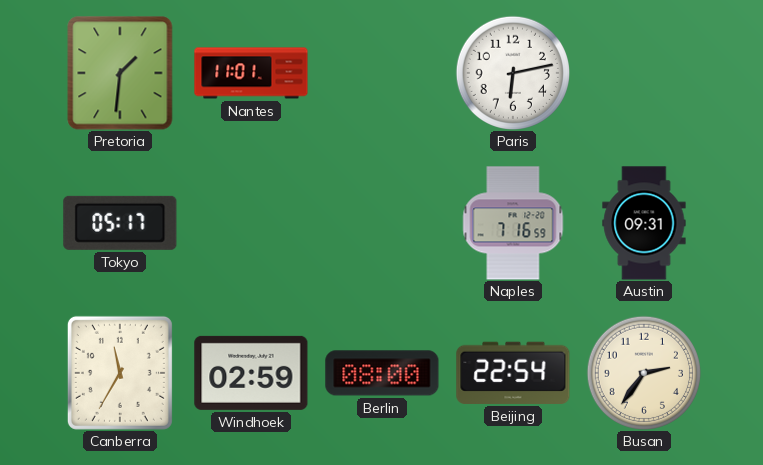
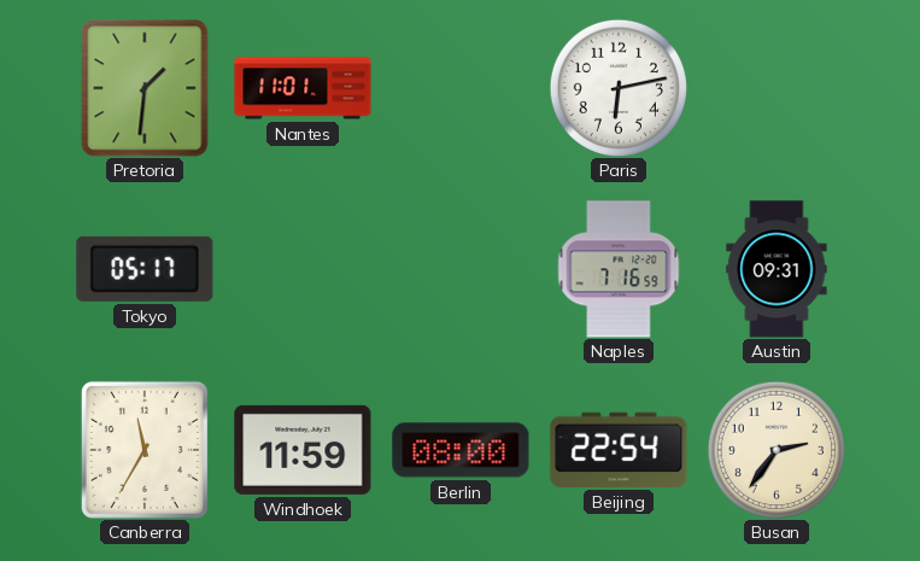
Windhoek: 02:59 -> 11:59
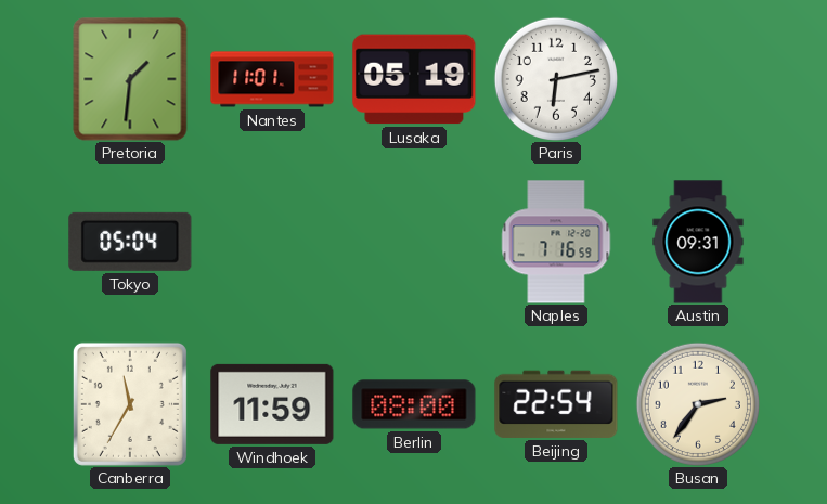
Lusaka: none -> 05:19
Tokyo: 05:17 -> 05:04
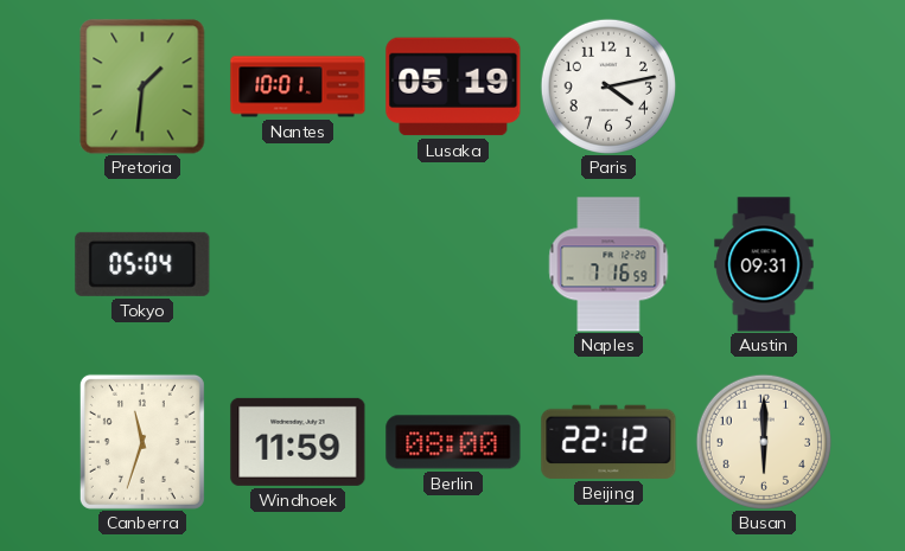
Nantes: 11:01 -> 10:01
Paris: 6:13 -> 4:13
Canberra: 11:35 -> 11:33
Beijing: 22:54 -> 22:12
Busan: 2:36 -> 6:00
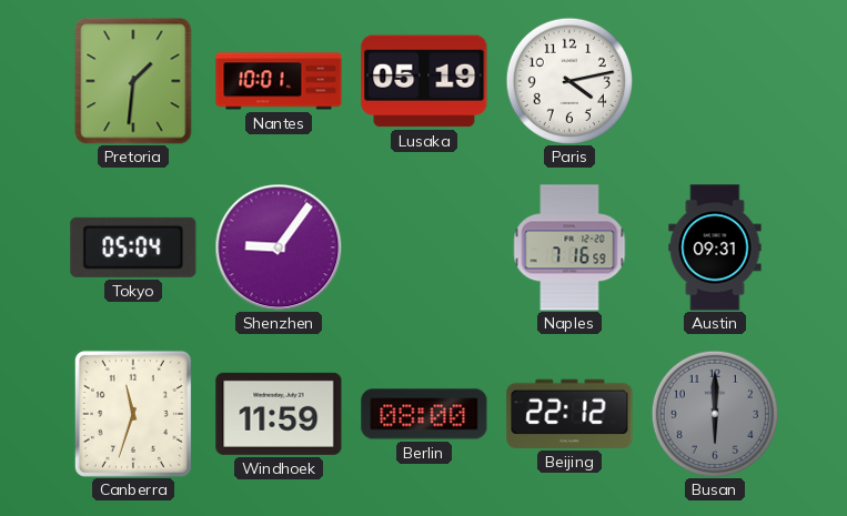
Shenzhen: none -> 9:06
Busan dial: cream -> grey
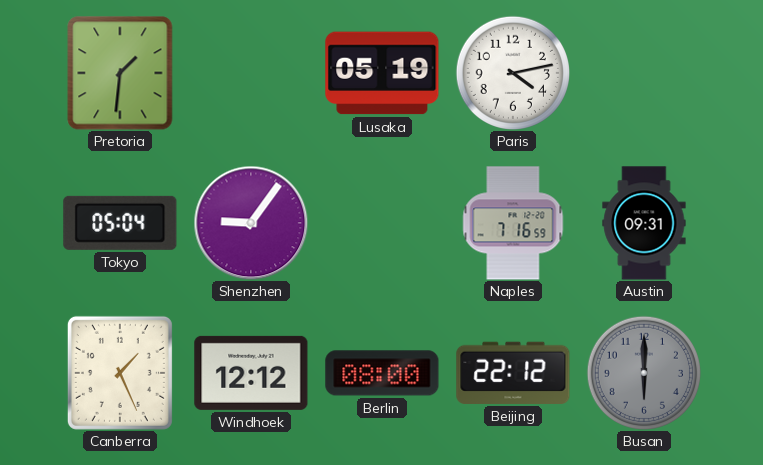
Nantes: 10:01 -> none
Canberra: 11:33 -> 1:26
Windhoek: 11:59 -> 12:12
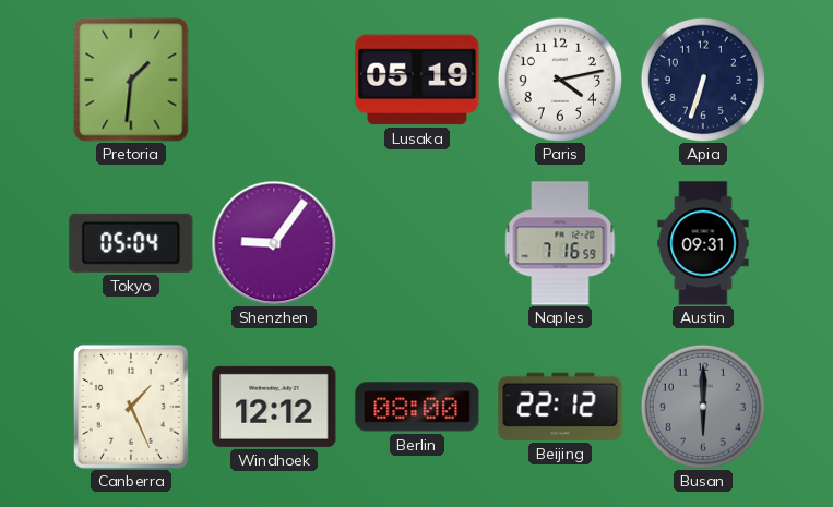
Apia: none -> 6:33
